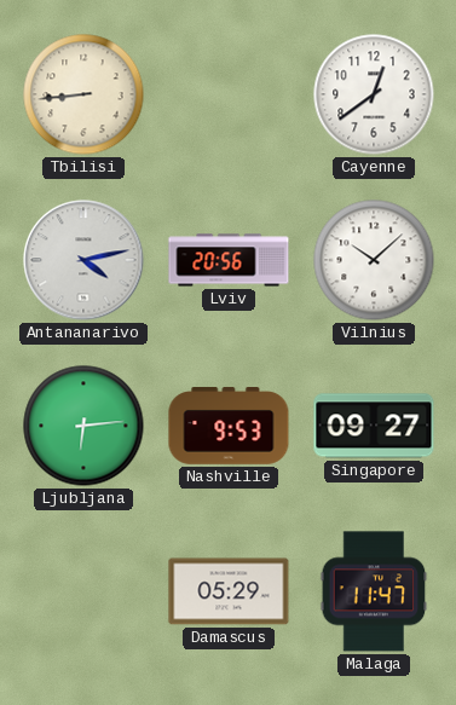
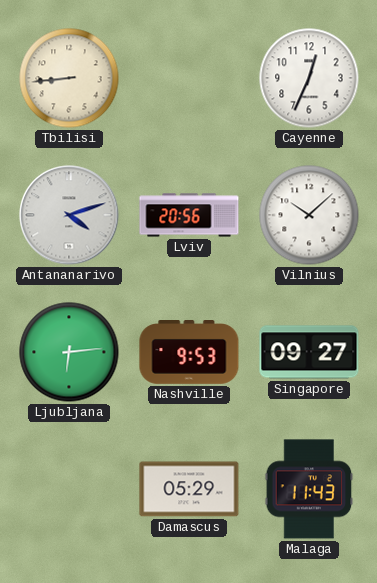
Cayenne: 12:39 -> 12:34
Antananarivo: 4:13 -> 4:12
Malaga: 11:47 -> 11:43
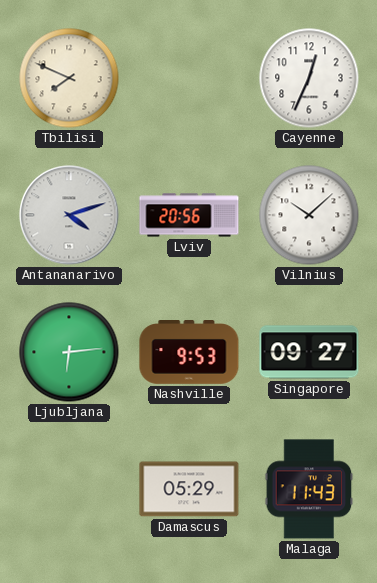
Tbilisi: 8:44 -> 7:49
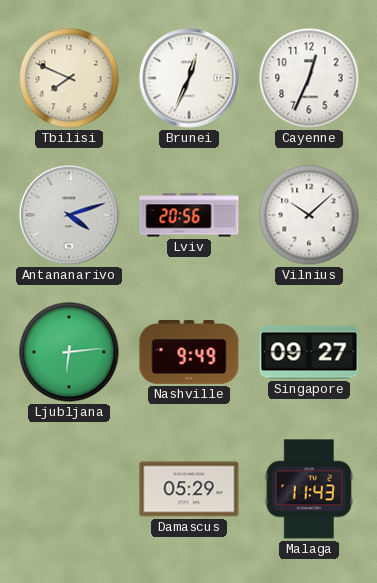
Brunei: none -> 12:34
Nashville: 9:53 -> 9:49
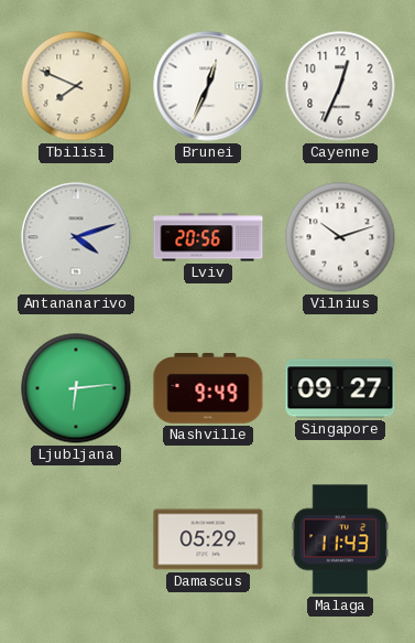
Vilnius: 10:08 -> 10:12
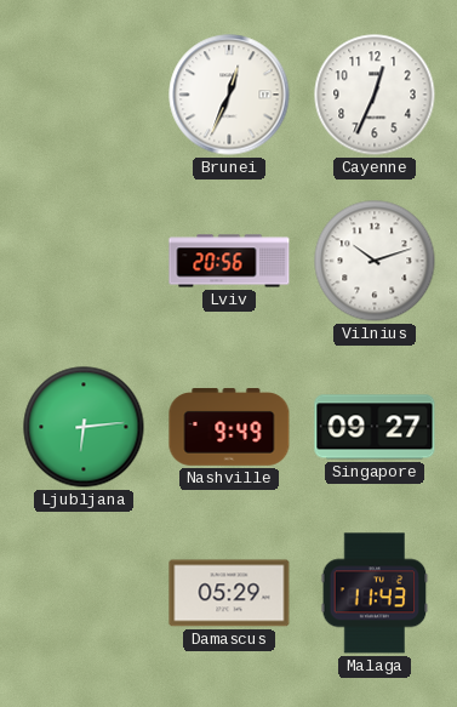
Tbilisi: 7:49 -> none
Antananarivo: 4:12 -> none
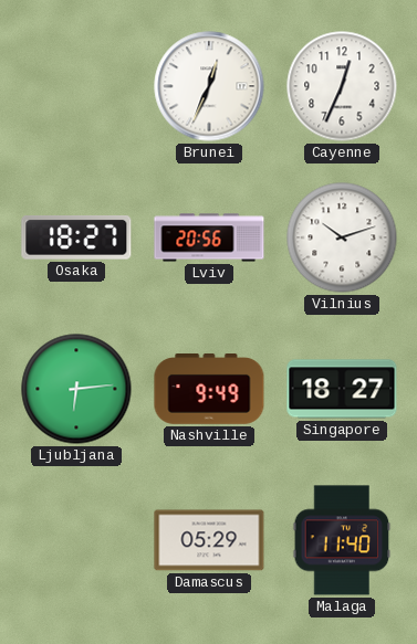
Osaka: none -> 18:27
Singapore: 09:27 -> 18:27
Malaga: 11:43 -> 11:40
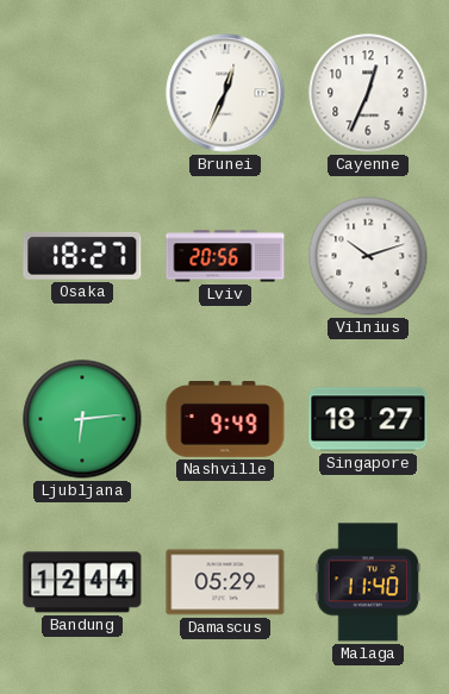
Bandung: none -> 12:44
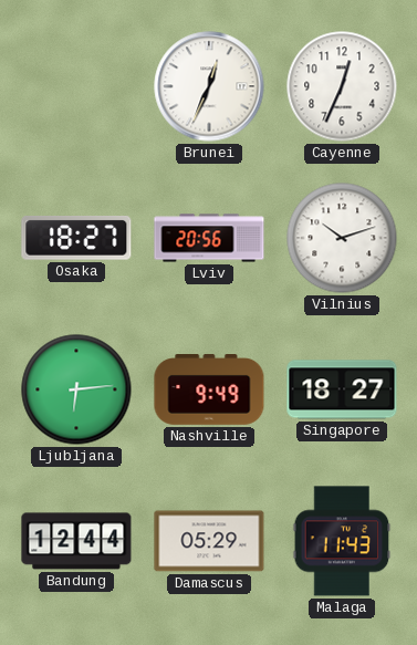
Malaga: 11:40 -> 11:43
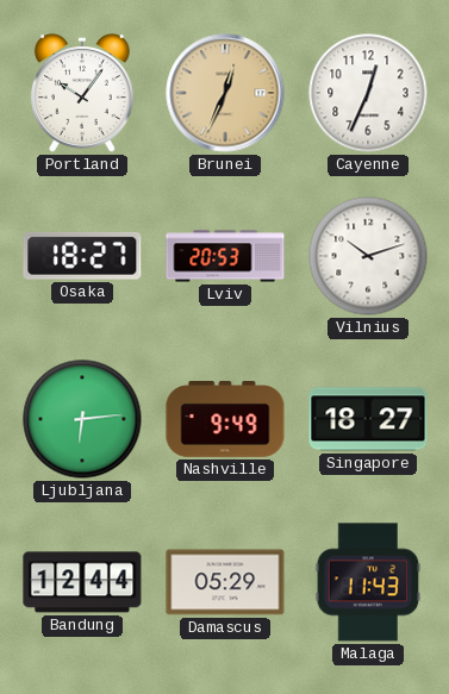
Portland: none -> 10:06
Brunei dial: white -> champagne
Lviv: 20:56 -> 20:53
